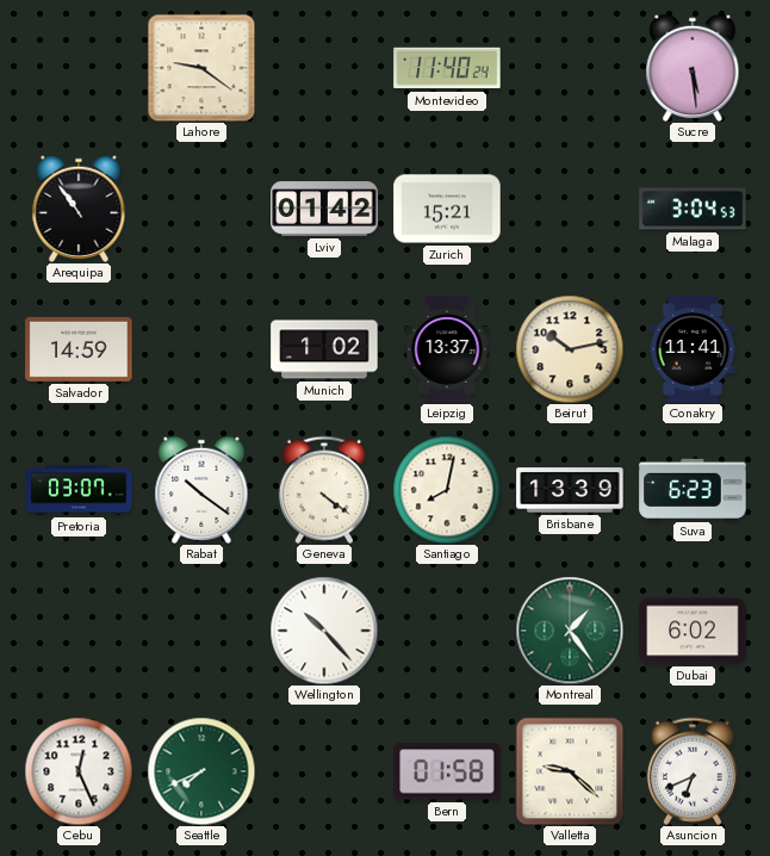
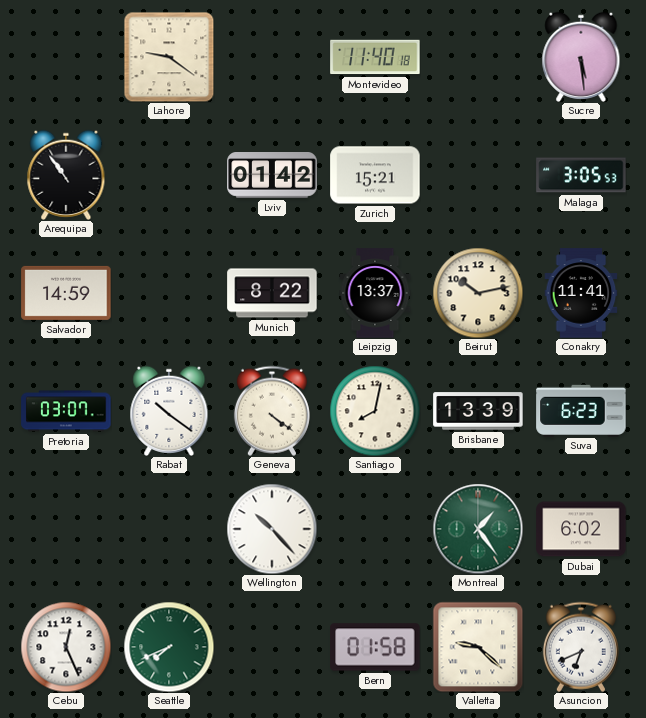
Montevideo: 11:40:24 -> 11:40:18
Malaga: 3:04 -> 3:05
Munich: 1:02 -> 8:22
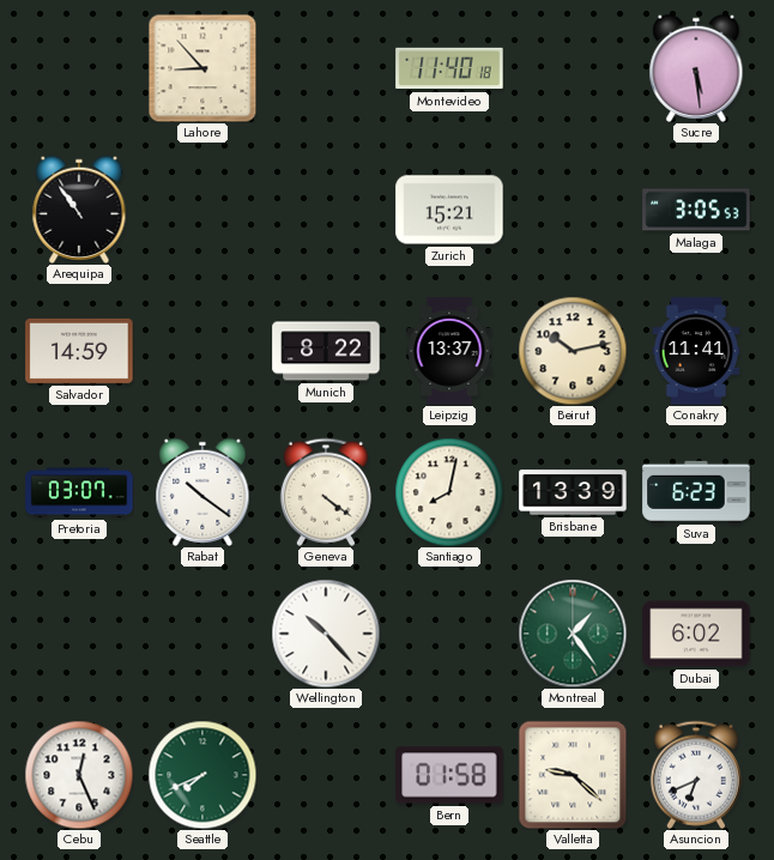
Lahore: 9:21 -> 8:53
Lviv: 01:42 -> none
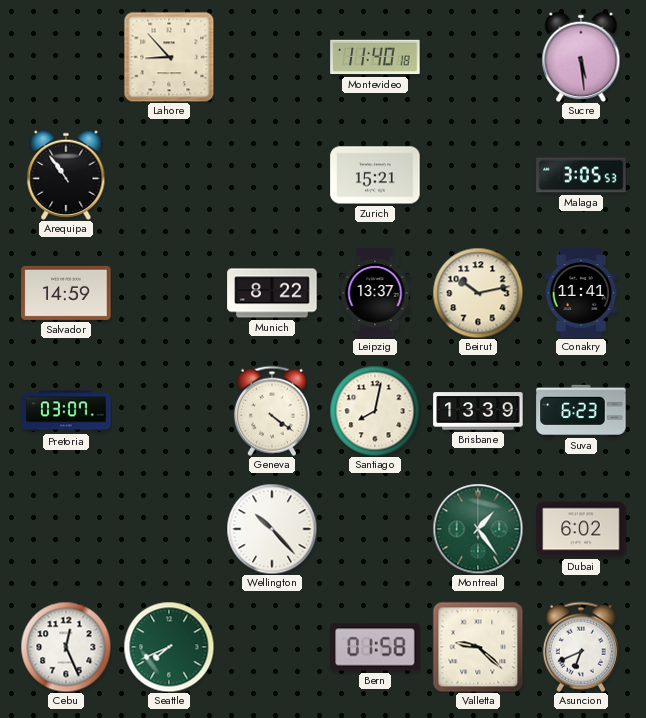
Rabat: 10:21 -> none
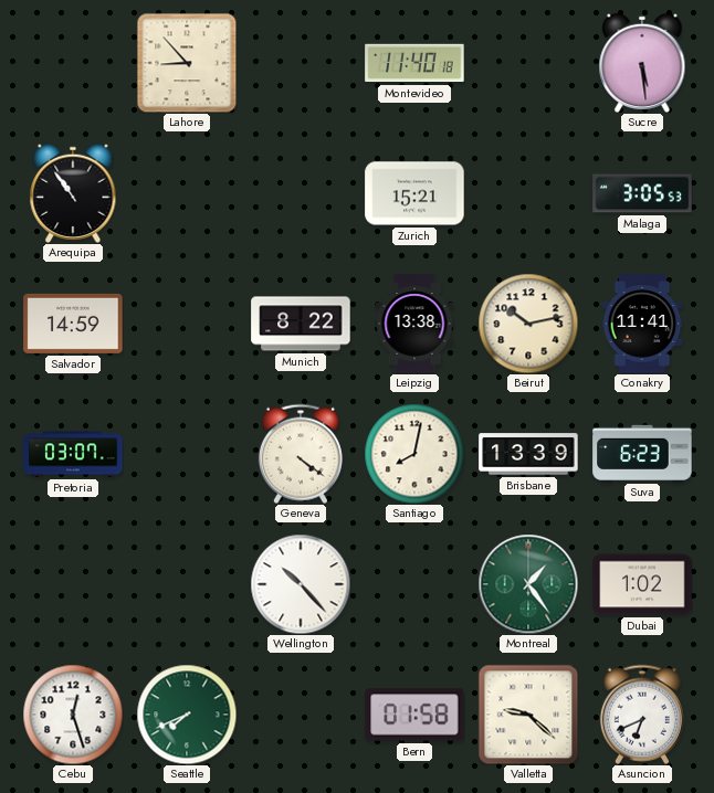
Leipzig: 13:37 -> 13:38
Dubai: 6:02 -> 1:02
Cebu: 12:26 -> 12:27
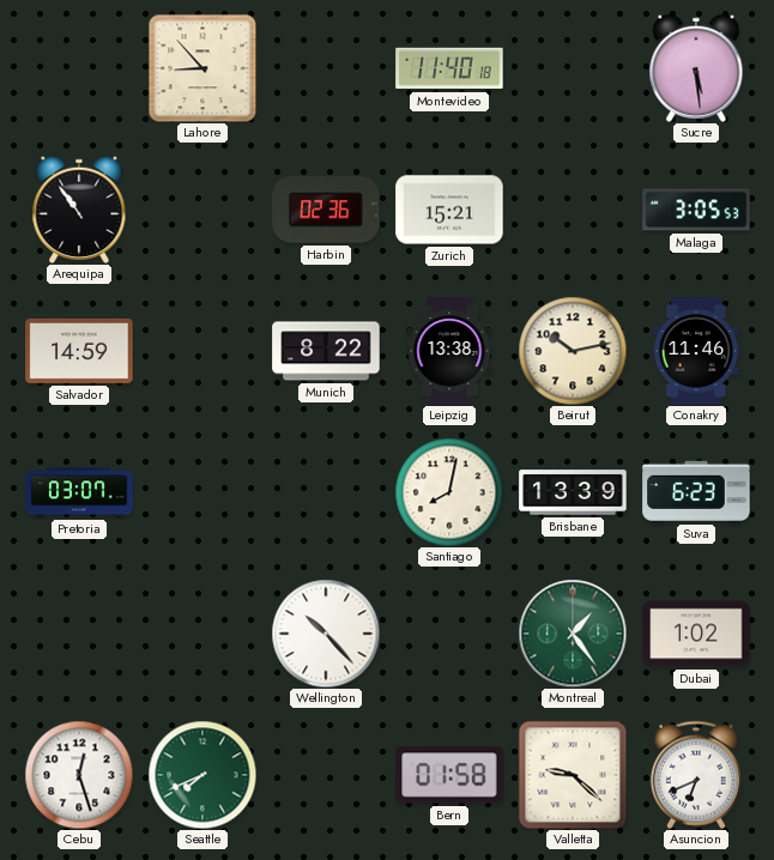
Harbin: none -> 02:36
Conakry: 11:41 -> 11:46
Geneva: 4:21 -> none
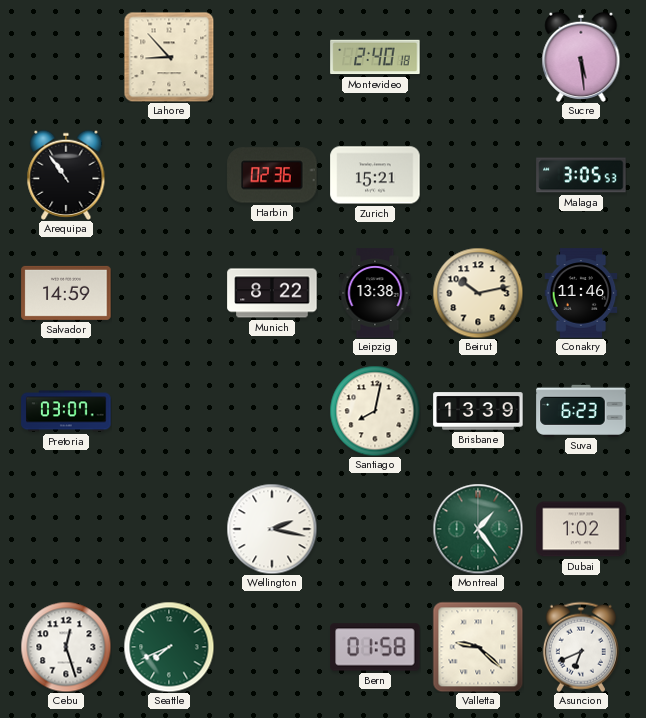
Montevideo: 11:40 -> 2:40
Wellington: 10:23 -> 2:17
